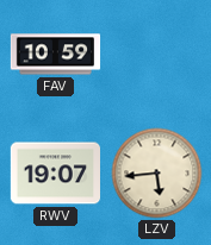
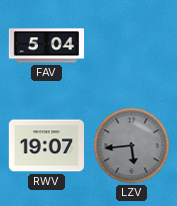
FAV: 10:59 -> 5:04
LZV dial: cream -> grey
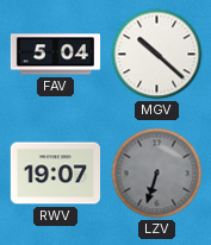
MGV: none -> 10:22
LZV: 5:44 -> 6:33
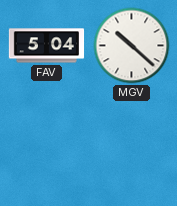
RWV: 19:07 -> none
LZV: 6:33 -> none
